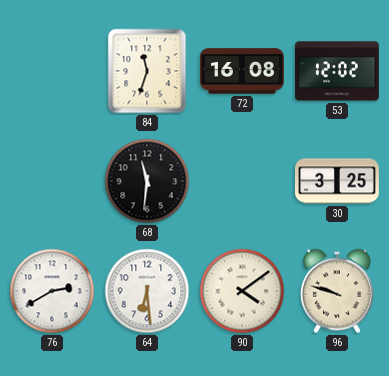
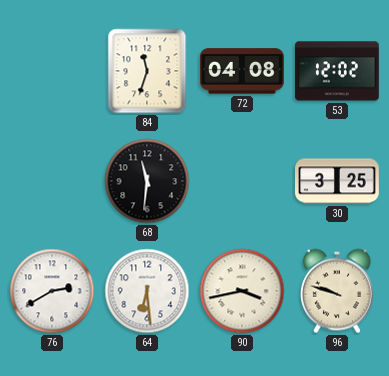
72: 16:08 -> 04:08
90: 4:09 -> 3:43
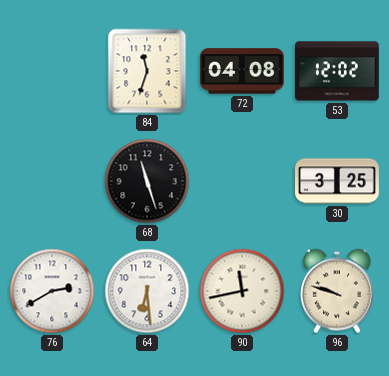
68: 11:31 -> 11:27
90: 3:43 -> 11:43
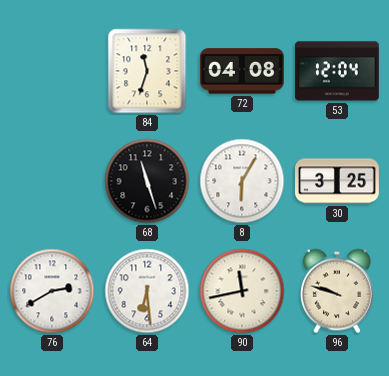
53: 12:02 -> 12:04
8: none -> 6:05
